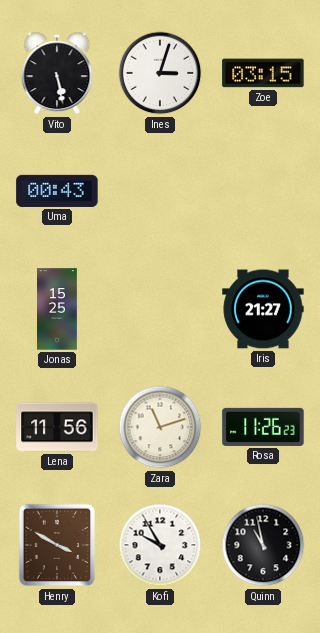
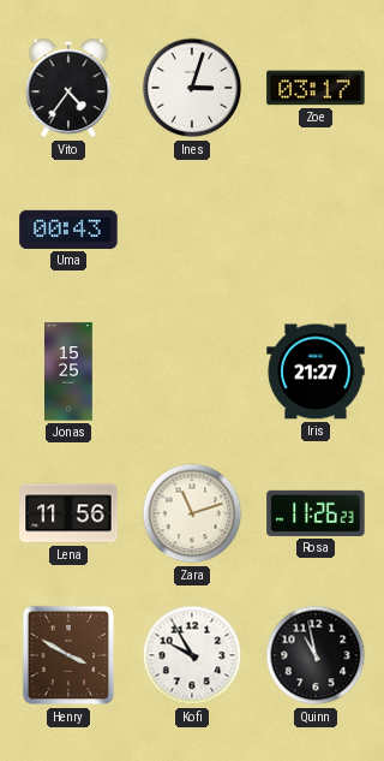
Vito: 5:28 -> 4:36
Zoe: 03:15 -> 03:17
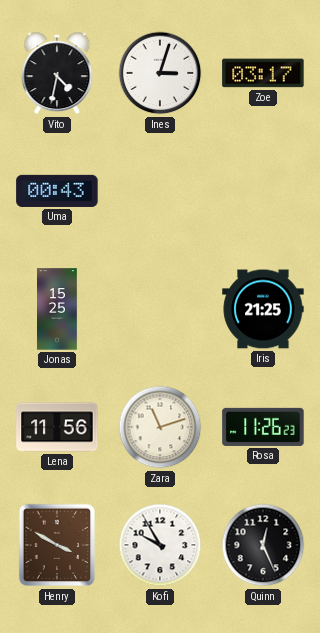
Vito: 4:36 -> 4:32
Iris: 21:27 -> 21:25
Quinn: 10:58 -> 12:26
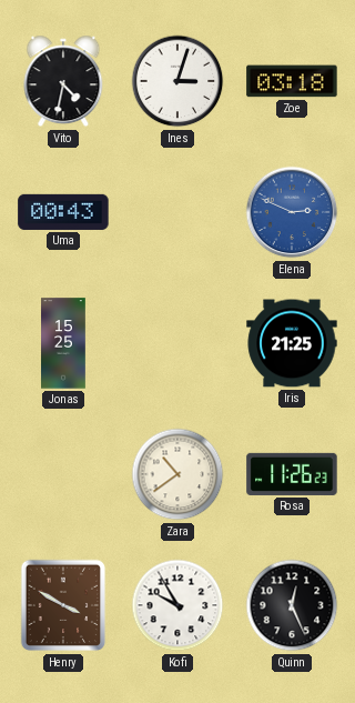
Zoe: 03:17 -> 03:18
Elena: none -> 2:49
Lena: 11:56 -> none
Zara: 11:12 -> 10:39
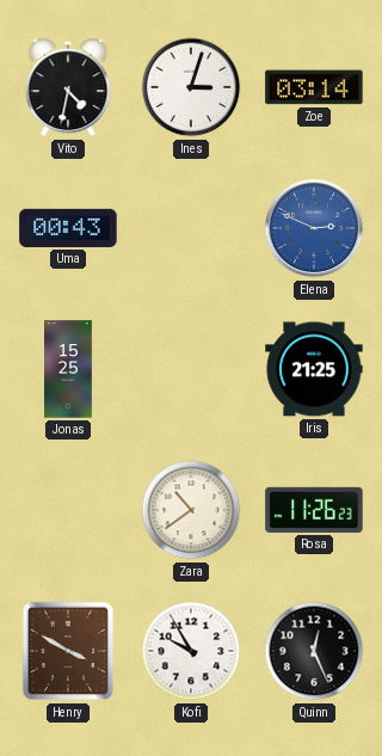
Zoe: 03:18 -> 03:14
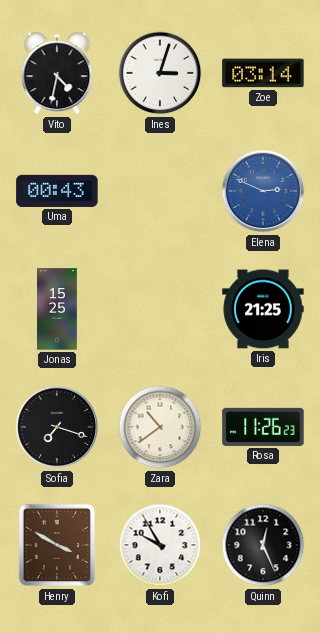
Sofia: none -> 7:18
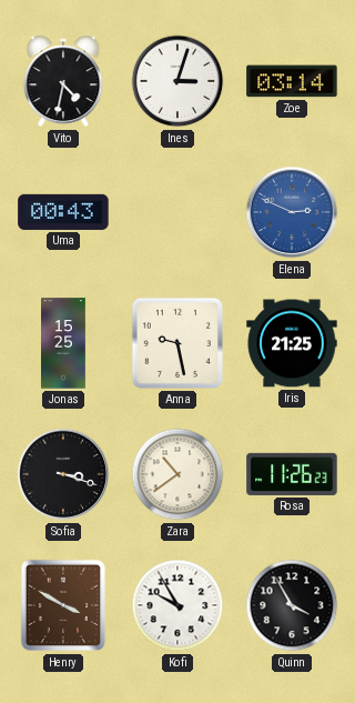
Anna: none -> 9:28
Sofia: 7:18 -> 3:18
Quinn: 12:26 -> 3:55
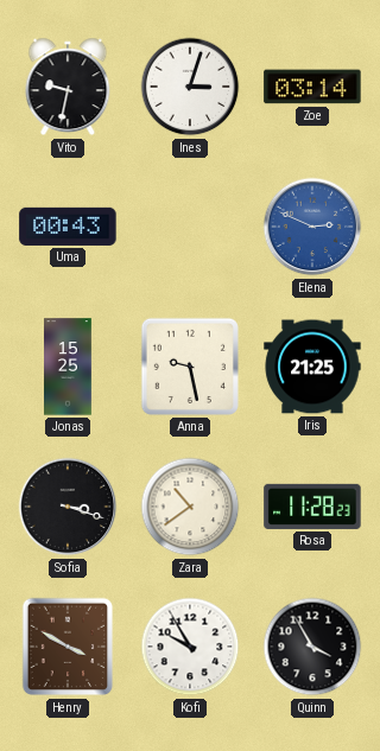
Vito: 4:32 -> 9:32
Rosa: 11:26 -> 11:28
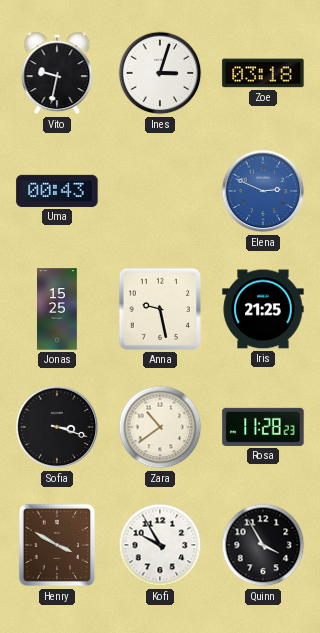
Zoe: 03:14 -> 03:18
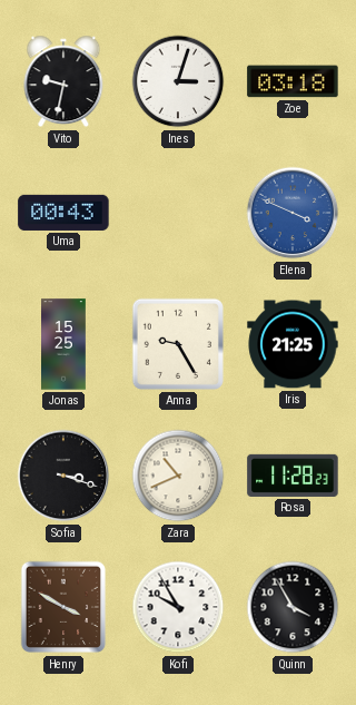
Elena: 2:49 -> 3:49
Anna: 9:28 -> 9:25
Zara: 10:39 -> 10:41
